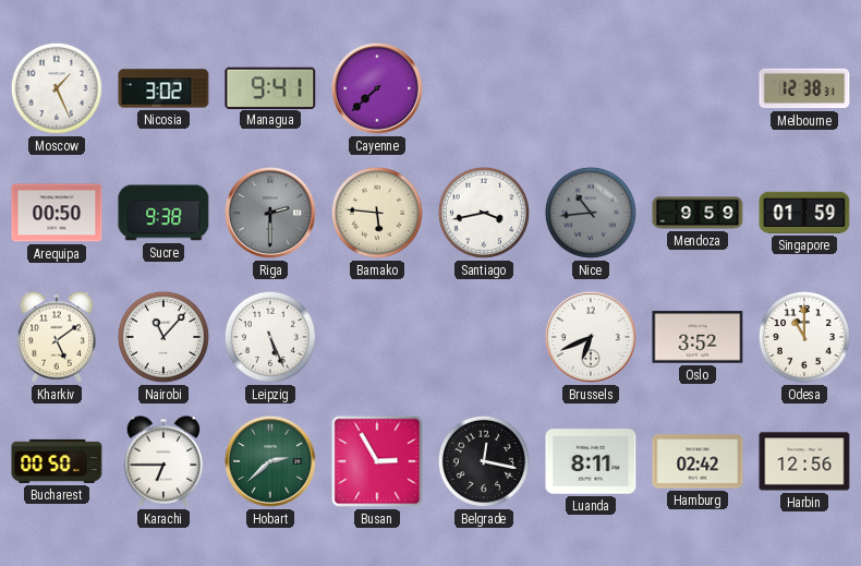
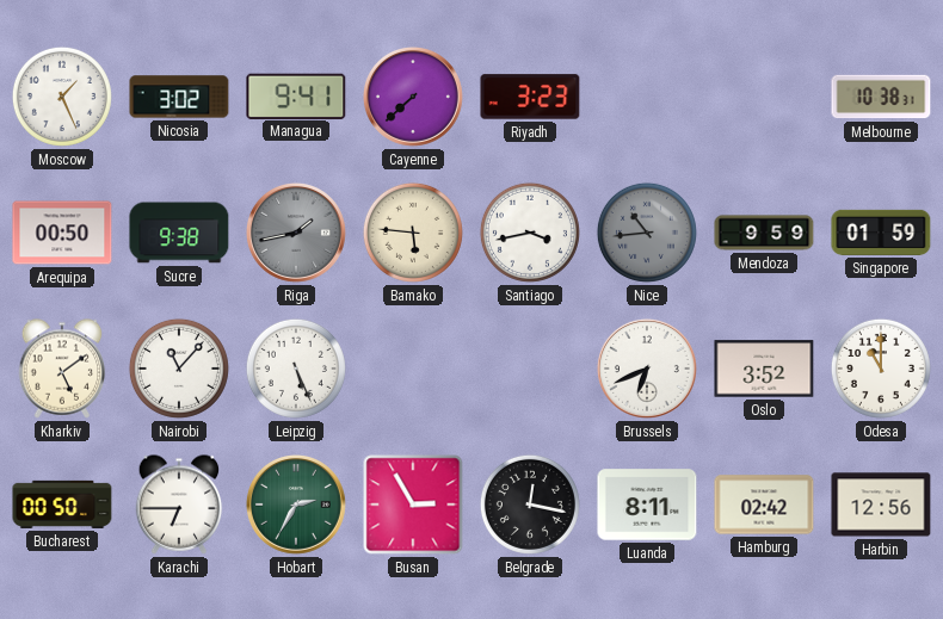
Riyadh: none -> 3:23
Melbourne: 12:38 -> 10:38
Riga: 2:30 -> 1:43
Hobart: 2:38 -> 2:35
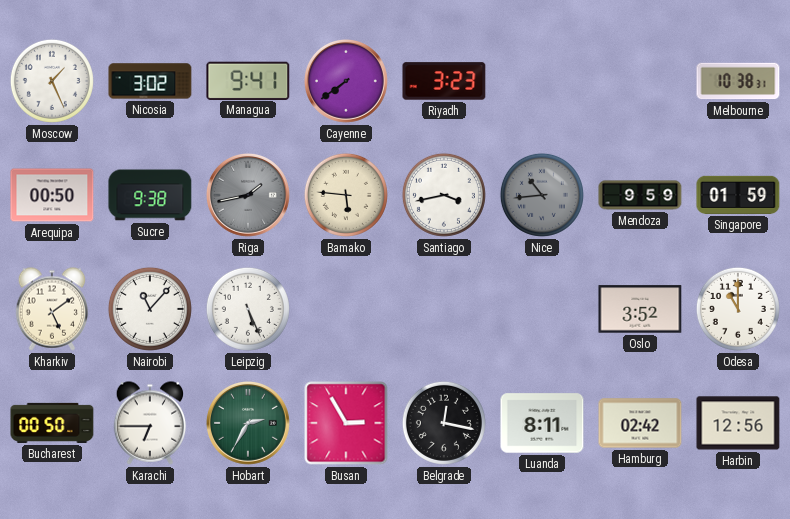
Cayenne: 7:38 -> 7:39
Brussels: 6:41 -> none
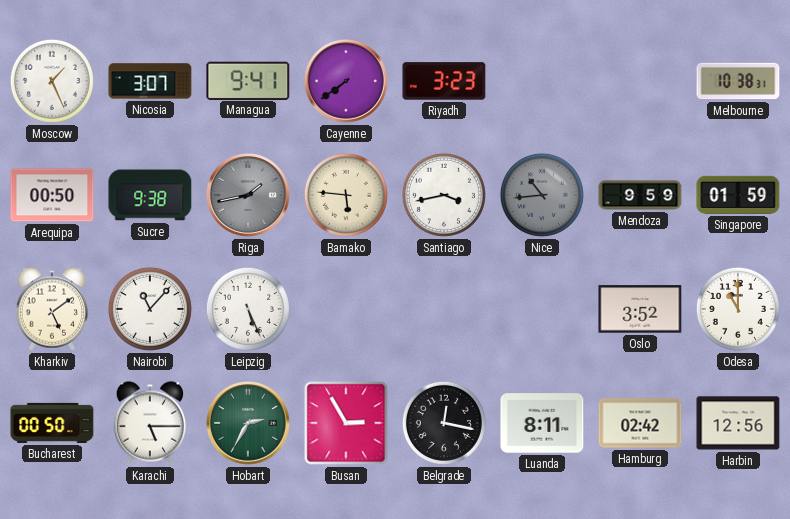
Nicosia: 3:02 -> 3:07
Karachi: 6:45 -> 5:15
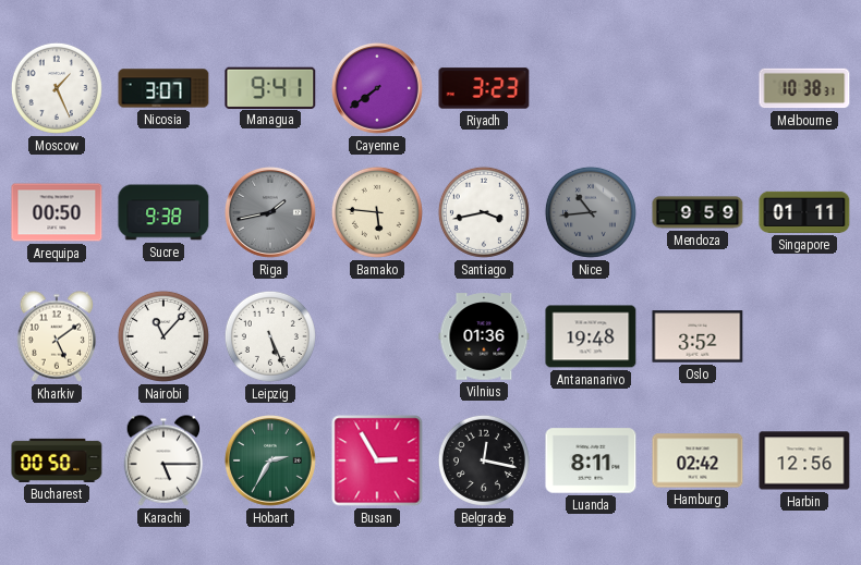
Singapore: 01:59 -> 01:11
Vilnius: none -> 01:36
Antananarivo: none -> 19:48
Odesa: 11:00 -> none
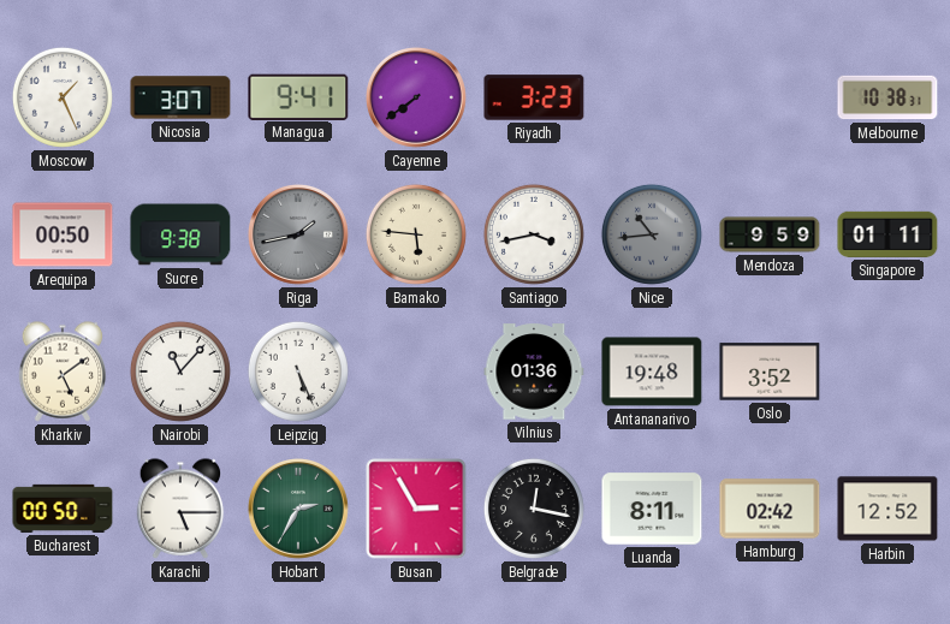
Harbin: 12:56 -> 12:52
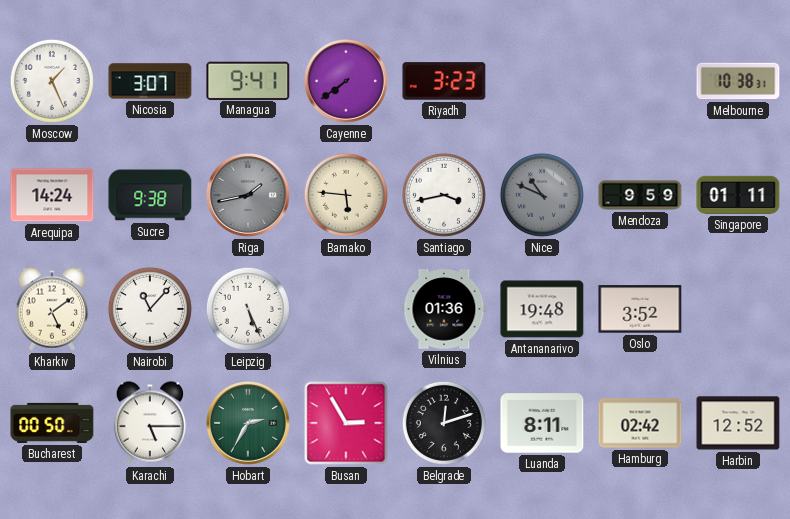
Arequipa: 00:50 -> 14:24
Nice: 10:44 -> 10:49
Belgrade: 12:17 -> 12:12
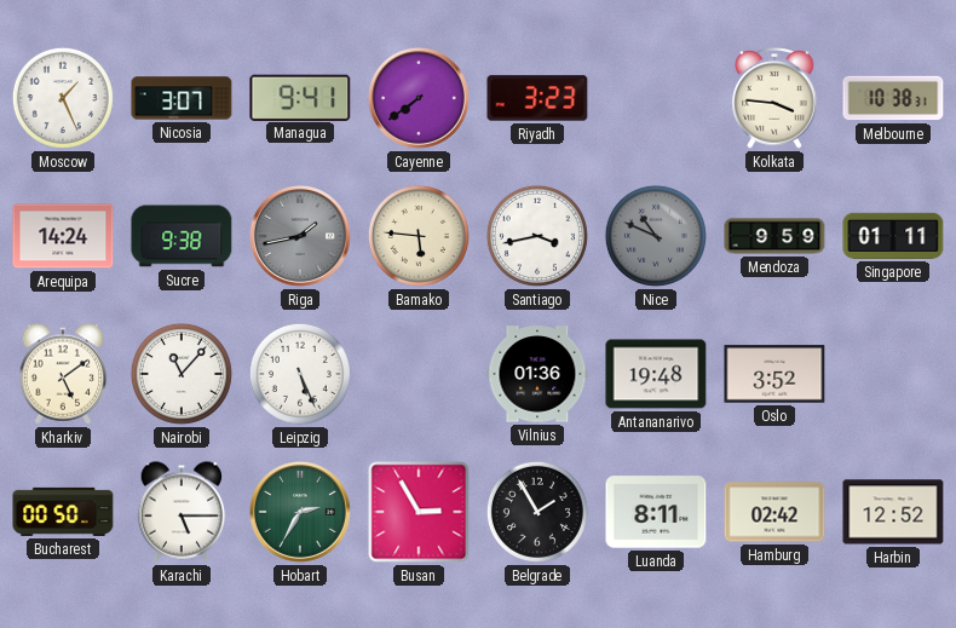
Kolkata: none -> 3:46
Belgrade: 12:12 -> 1:55
